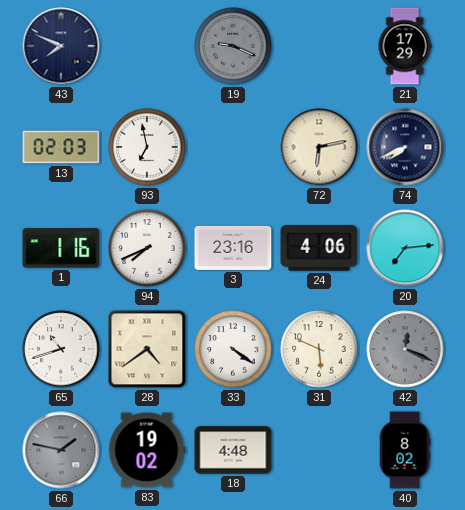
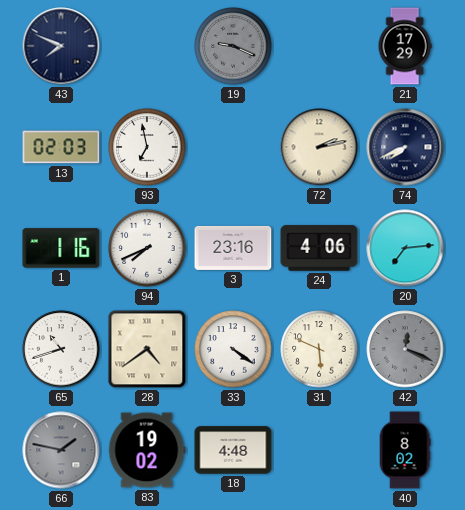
72: 6:13 -> 2:13
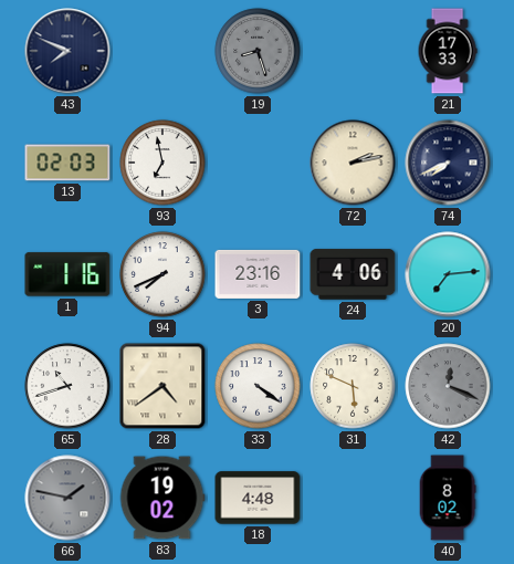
19: 9:19 -> 8:27
21: 17:29 -> 17:33
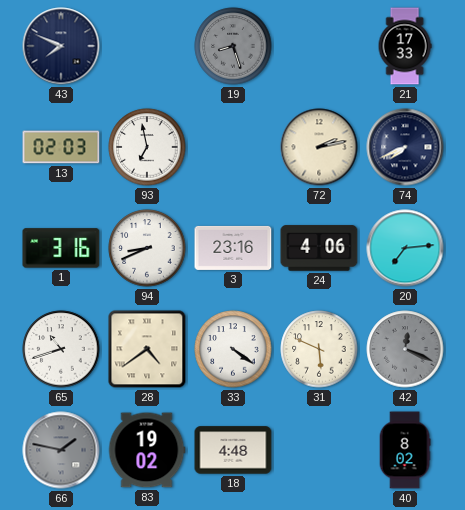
1: 1:16 -> 3:16
94: 7:41 -> 8:41
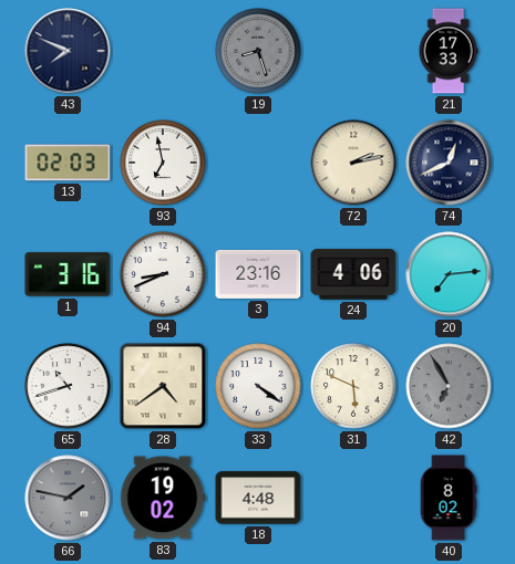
74: 7:41 -> 12:41
42: 12:19 -> 6:55
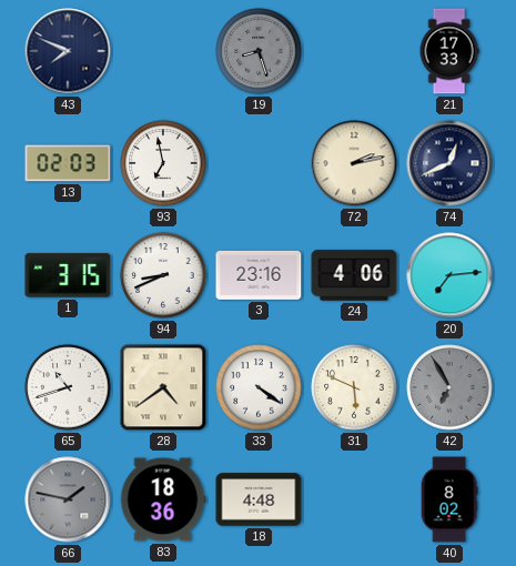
1: 3:16 -> 3:15
83: 19:02 -> 18:36
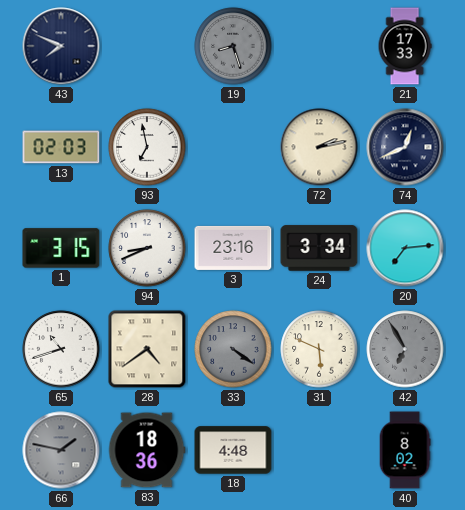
24: 4:06 -> 3:34
33 dial: white -> grey
